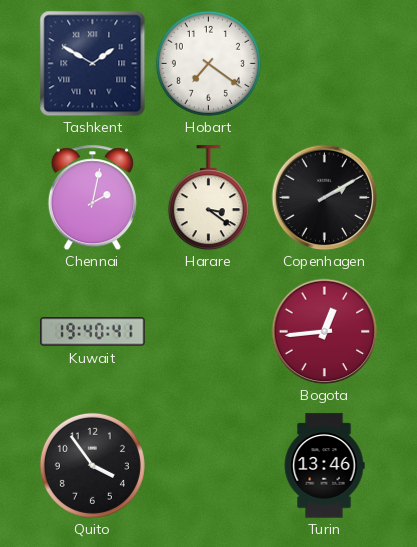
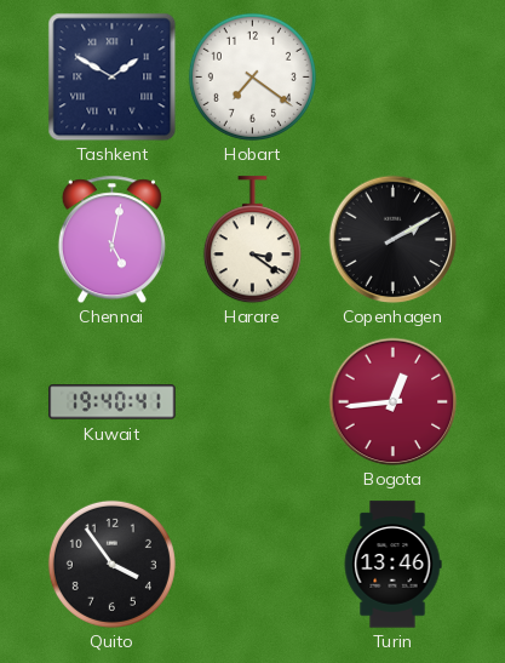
Chennai: 2:02 -> 5:02
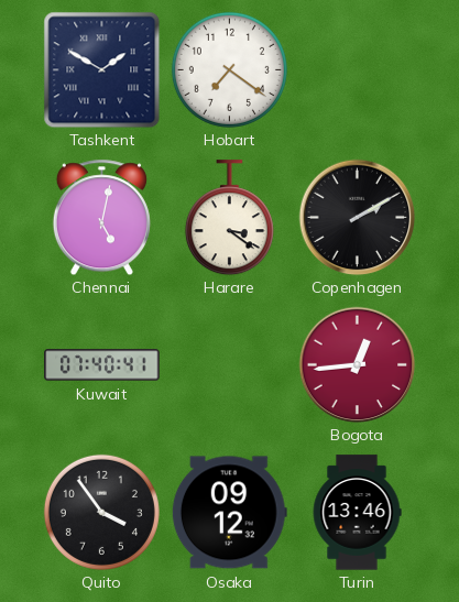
Kuwait: 19:40 -> 07:40
Osaka: none -> 09:12
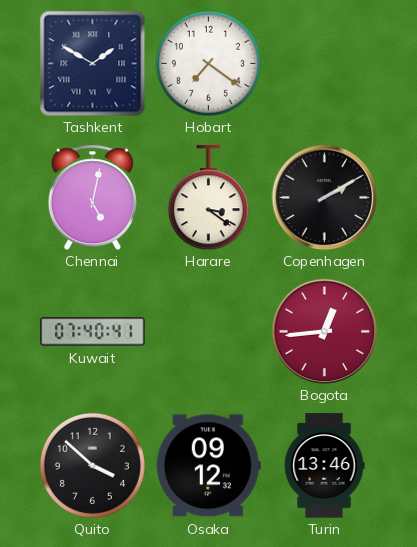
Quito: 3:54 -> 3:52
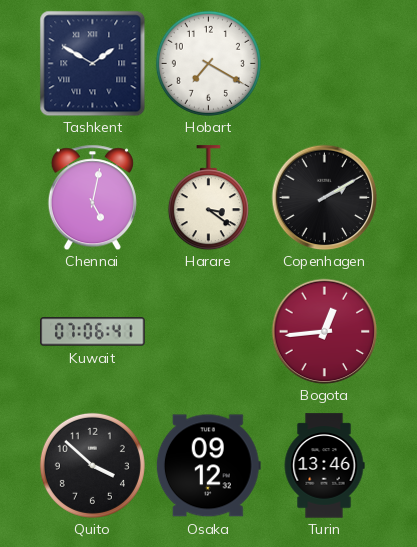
Hobart: 7:21 -> 7:20
Kuwait: 07:40 -> 07:06
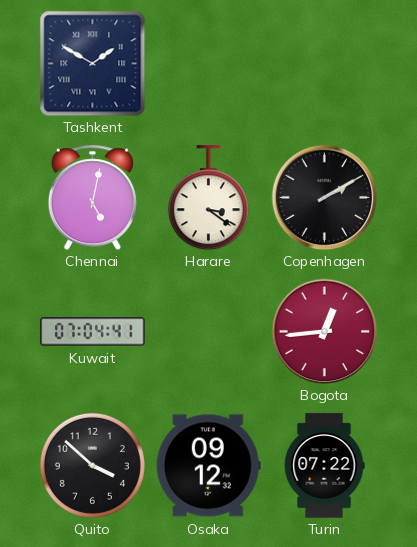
Hobart: 7:20 -> none
Kuwait: 07:06 -> 07:04
Turin: 13:46 -> 07:22
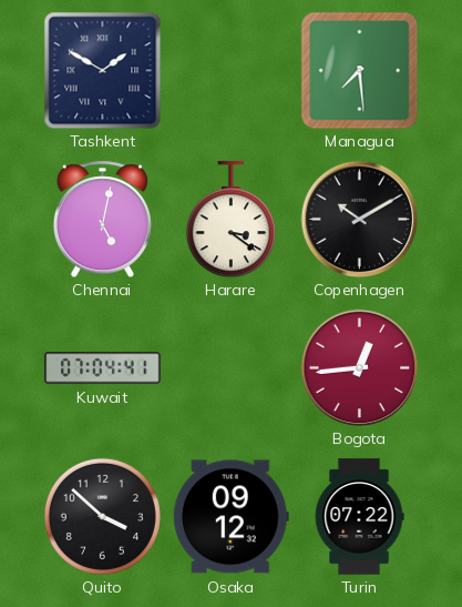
Managua: none -> 7:29
Copenhagen: 2:10 -> 10:10
